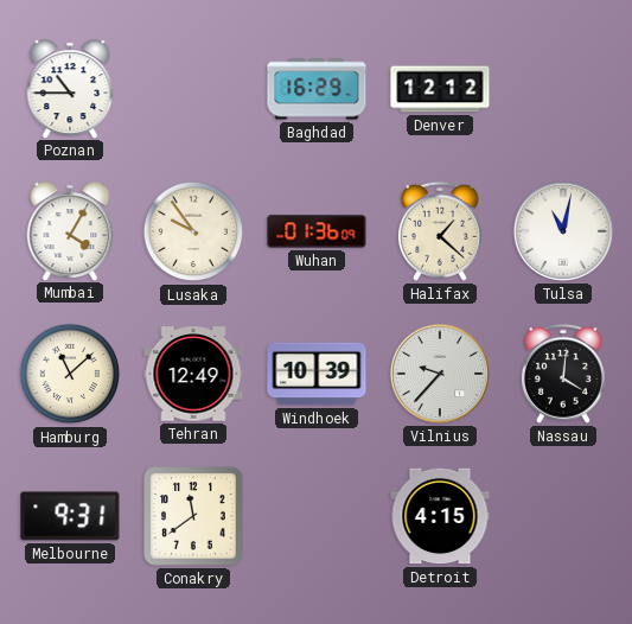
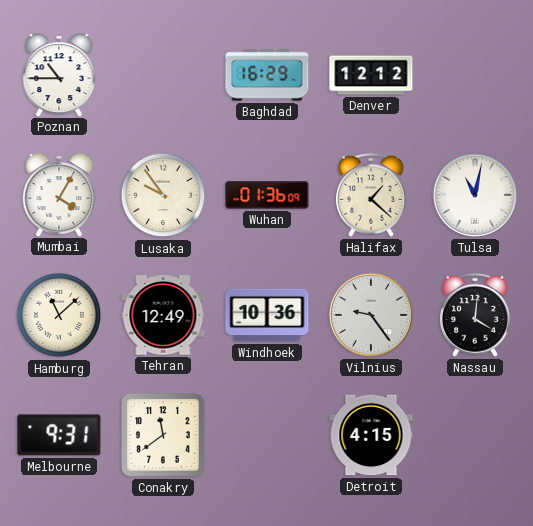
Windhoek: 10:39 -> 10:36
Vilnius: 9:37 -> 9:24
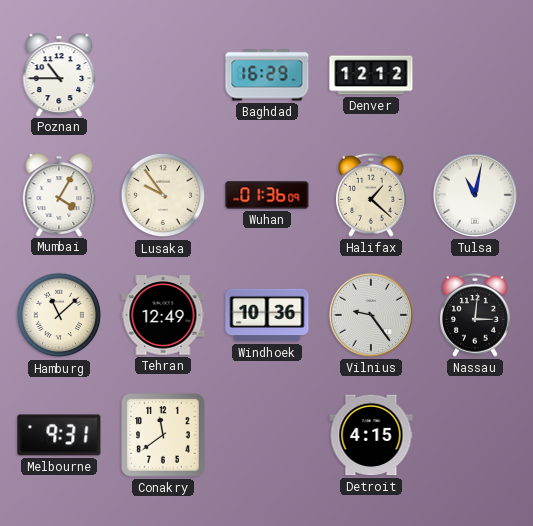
Nassau: 4:01 -> 3:01
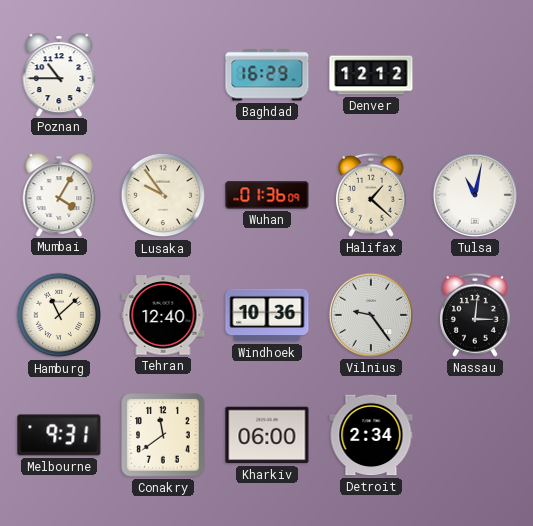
Tehran: 12:49 -> 12:40
Kharkiv: none -> 06:00
Detroit: 4:15 -> 2:34
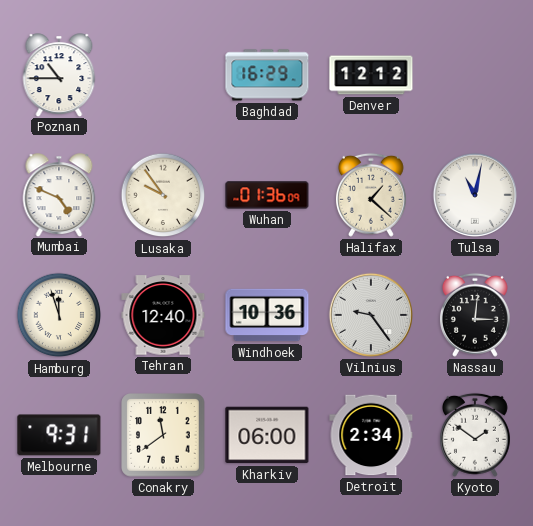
Mumbai: 4:05 -> 4:49
Hamburg: 11:08 -> 11:57
Kyoto: none -> 1:51
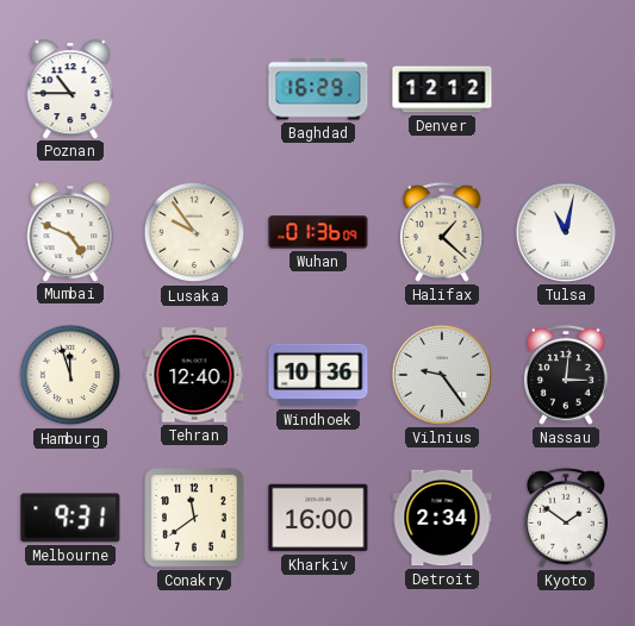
Kharkiv: 06:00 -> 16:00
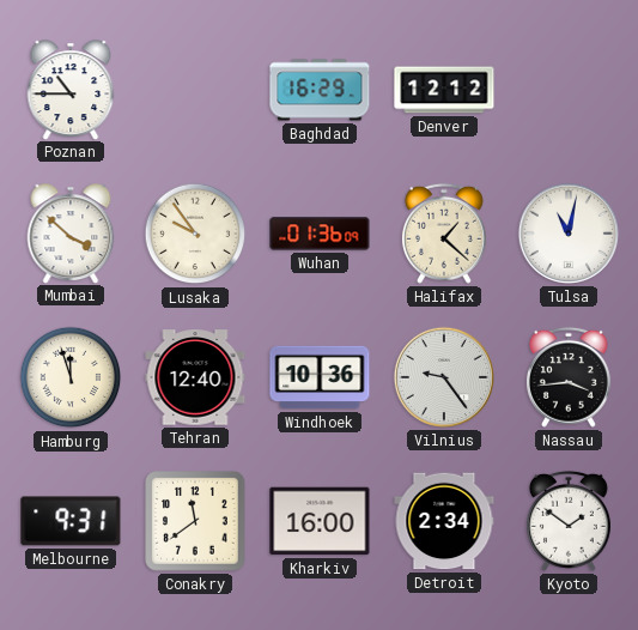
Mumbai: 4:49 -> 3:52
Nassau: 3:01 -> 3:44
